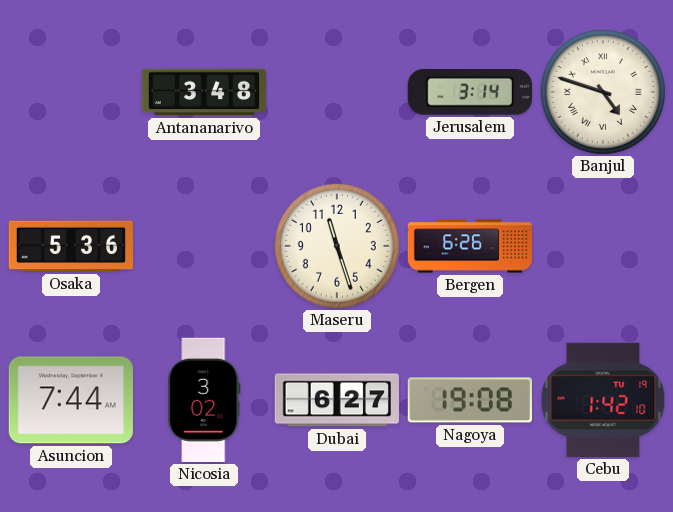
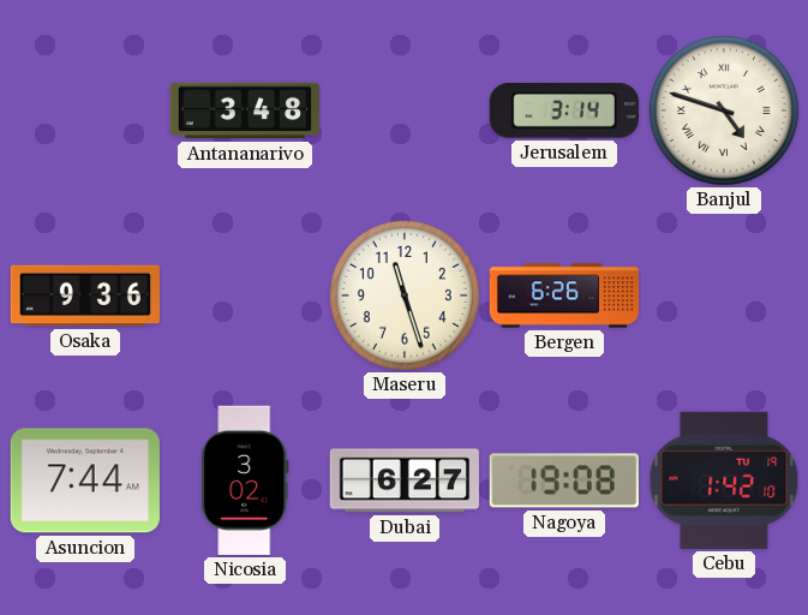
Osaka: 5:36 -> 9:36
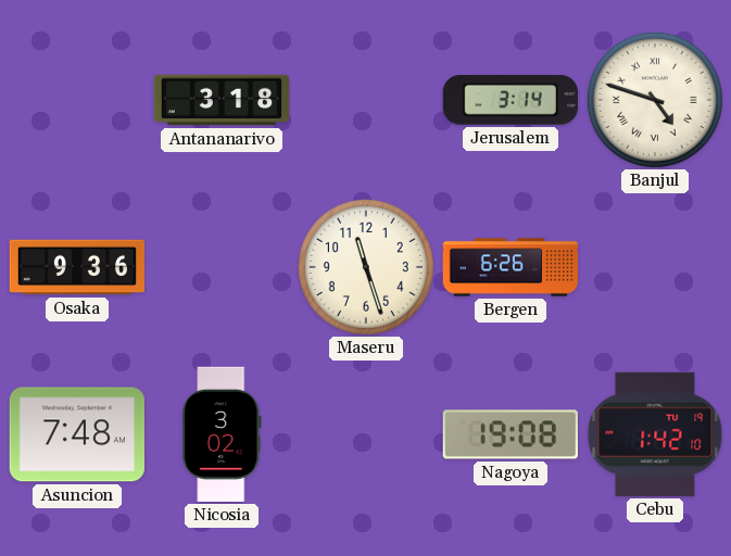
Antananarivo: 3:48 -> 3:18
Asuncion: 7:44 -> 7:48
Dubai: 6:27 -> none
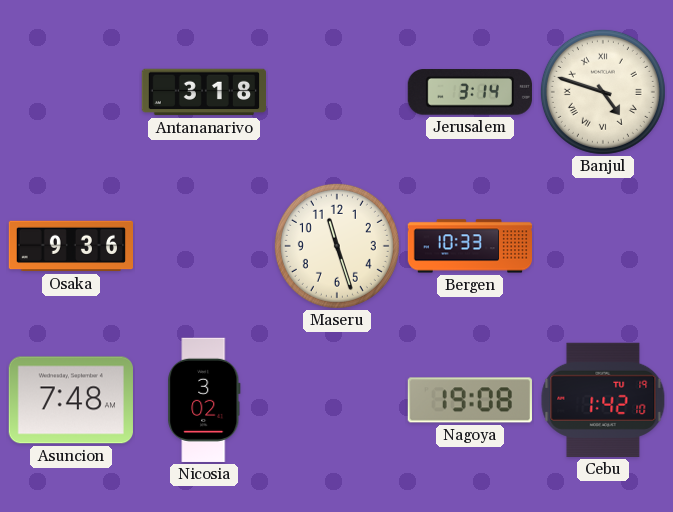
Bergen: 6:26 -> 10:33
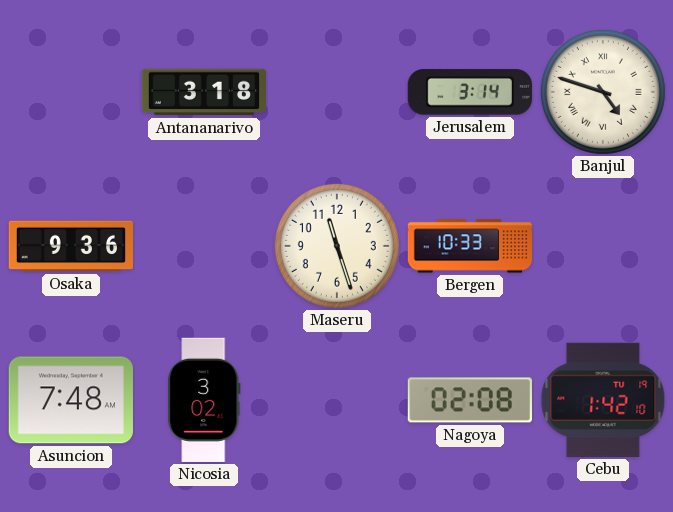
Nagoya: 19:08 -> 02:08
